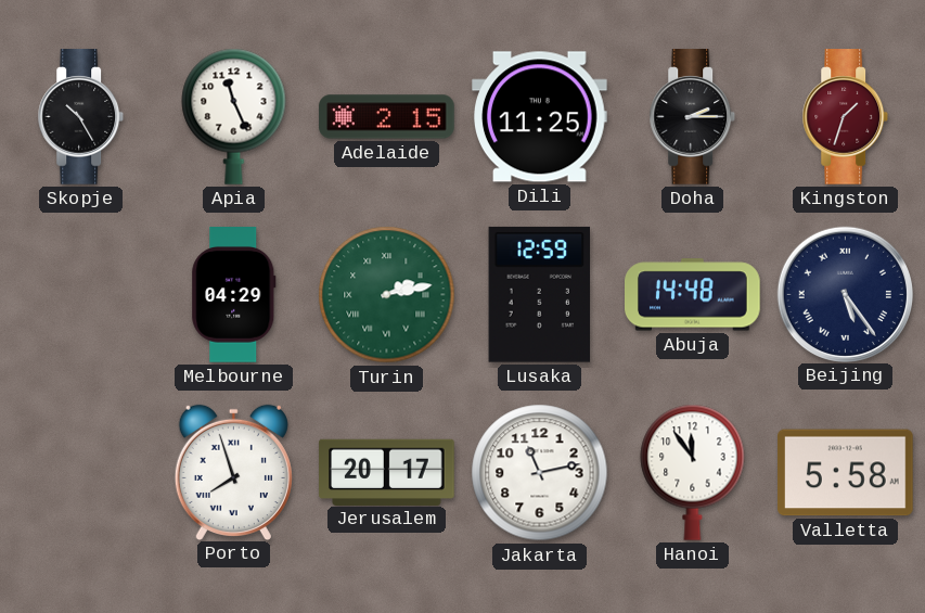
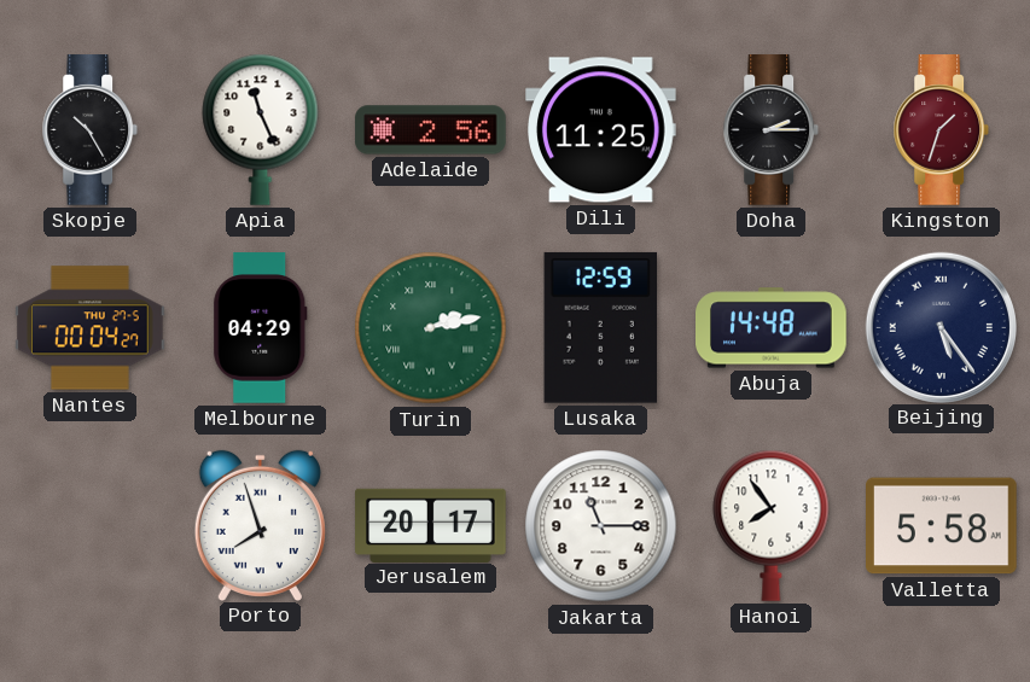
Adelaide: 2:15 -> 2:56
Nantes: none -> 00:04
Jakarta: 11:13 -> 11:15
Hanoi: 11:54 -> 7:54
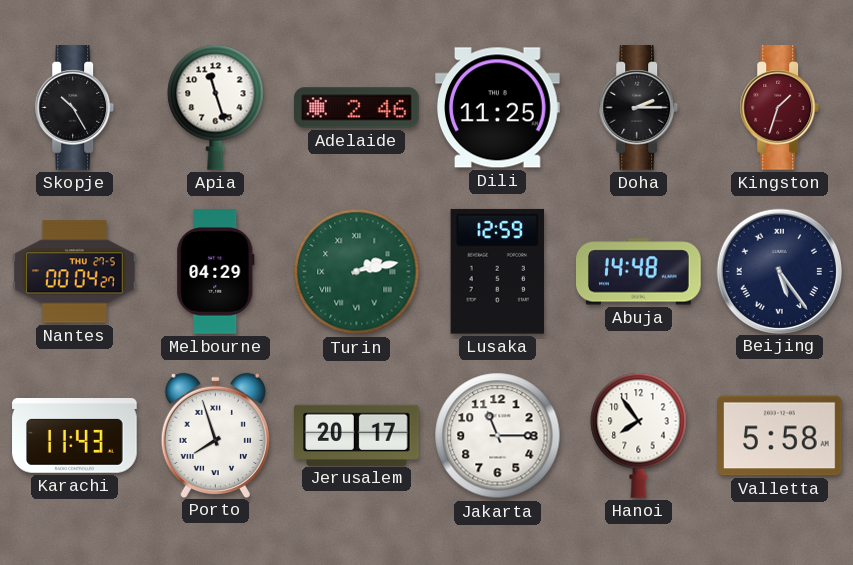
Apia: 11:26 -> 11:27
Adelaide: 2:56 -> 2:46
Karachi: none -> 11:43
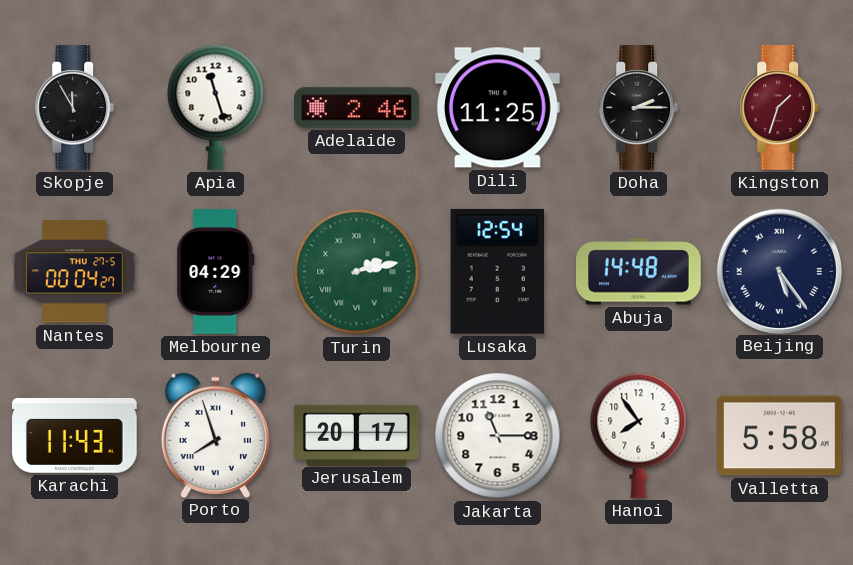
Skopje: 10:25 -> 11:55
Lusaka: 12:59 -> 12:54
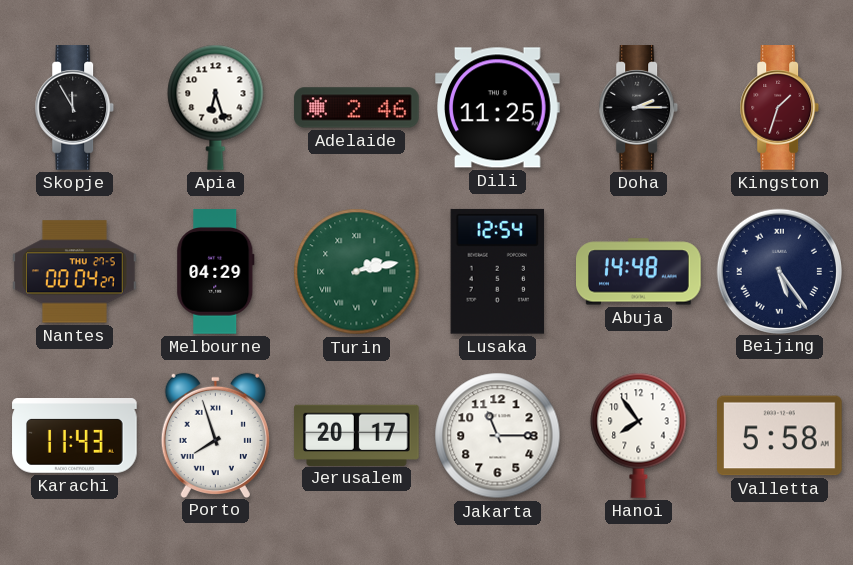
Apia: 11:27 -> 6:27
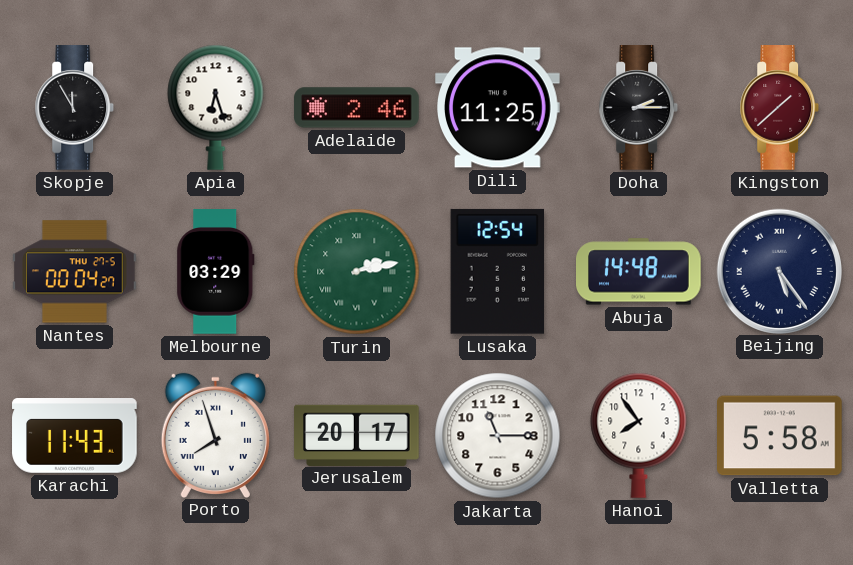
Kingston: 1:33 -> 1:38
Melbourne: 04:29 -> 03:29
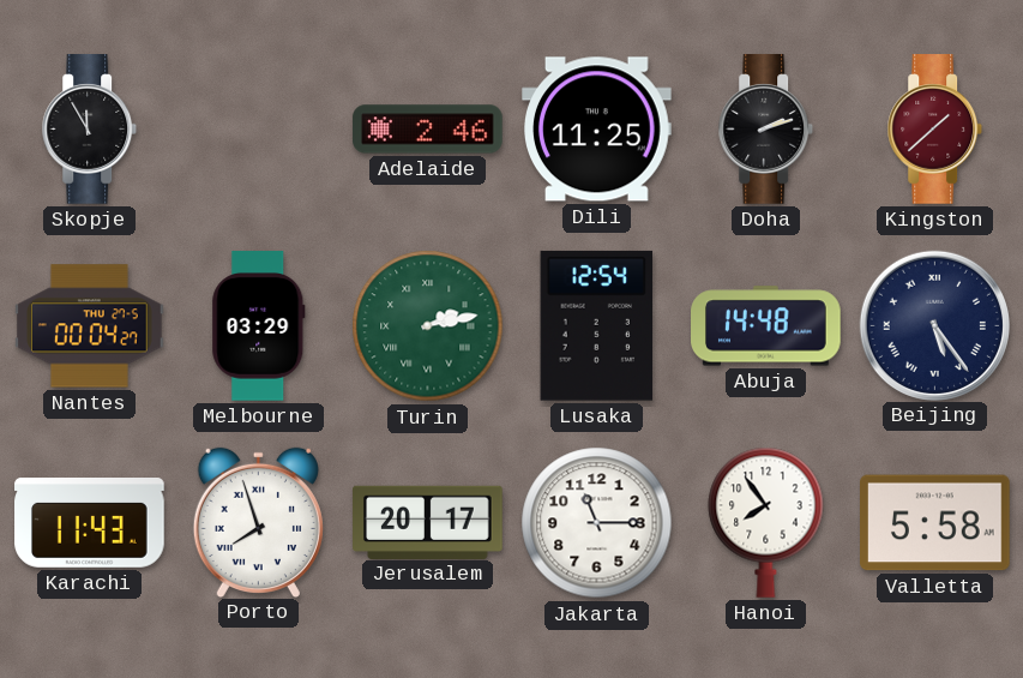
Apia: 6:27 -> none
Doha: 2:15 -> 2:12
